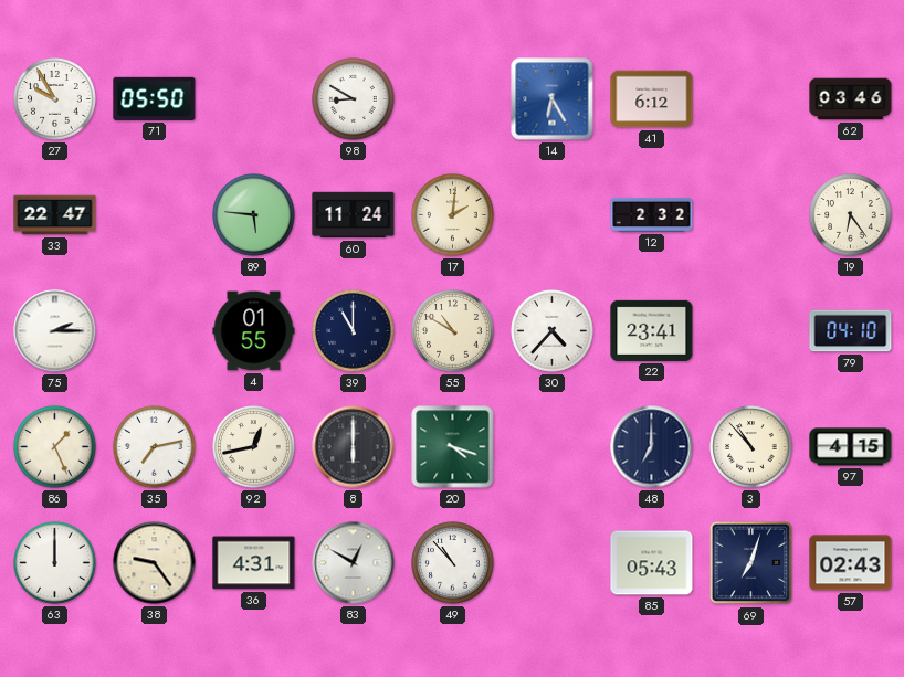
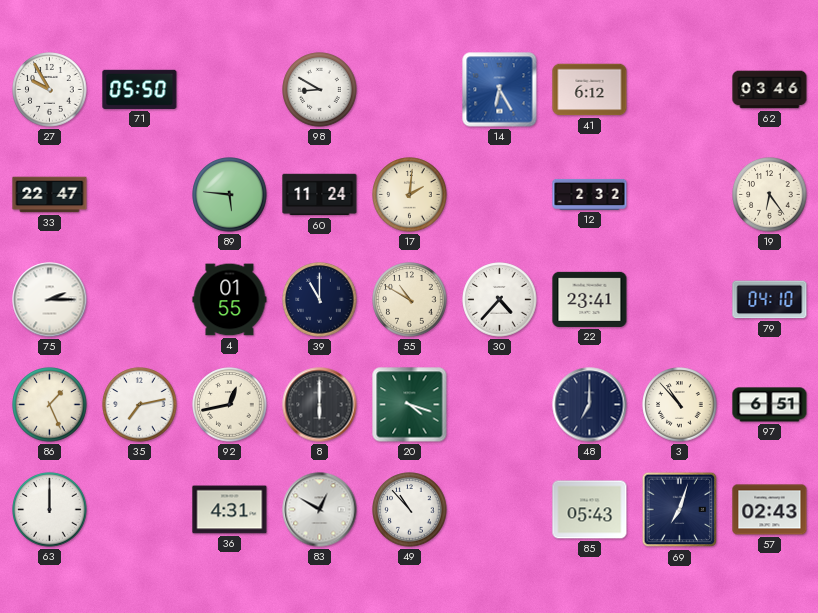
97: 4:15 -> 6:51
38: 9:24 -> none
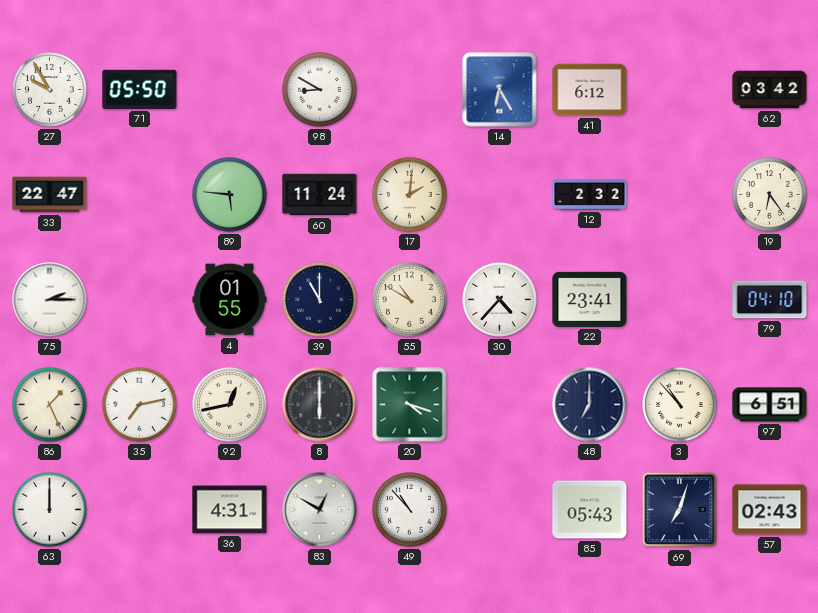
62: 03:46 -> 03:42
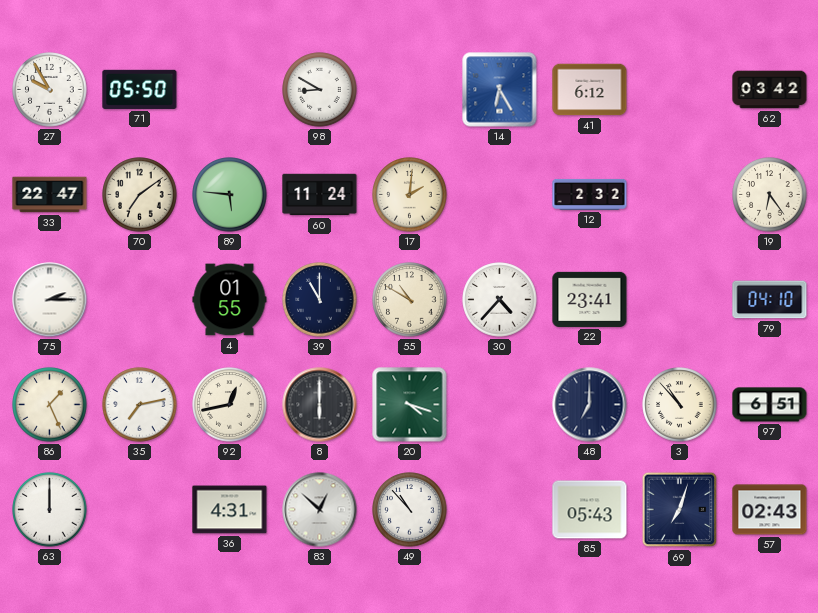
70: none -> 7:09
83: 12:50 -> 12:52
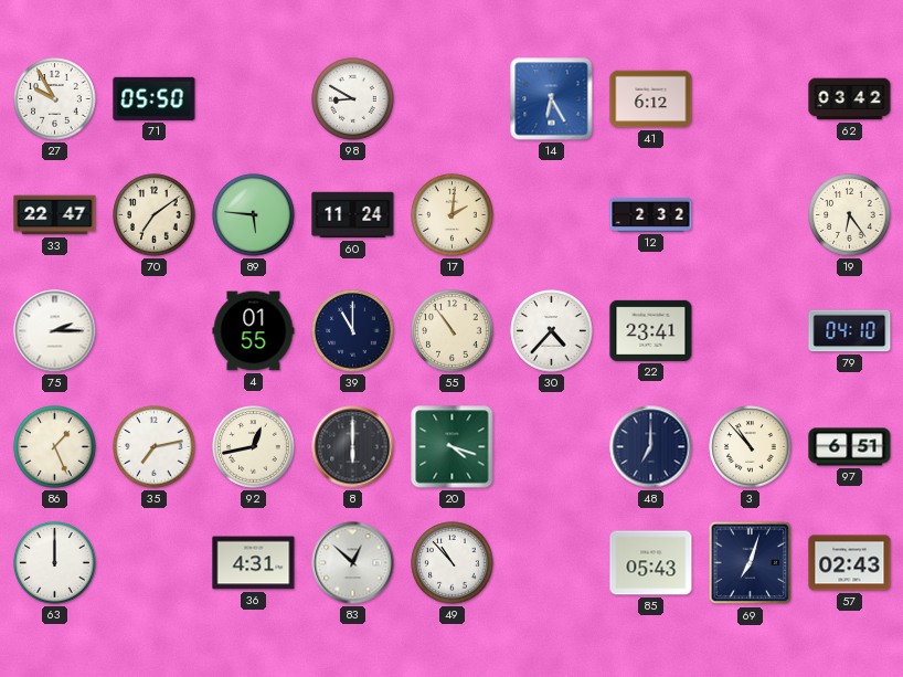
55: 10:50 -> 10:54
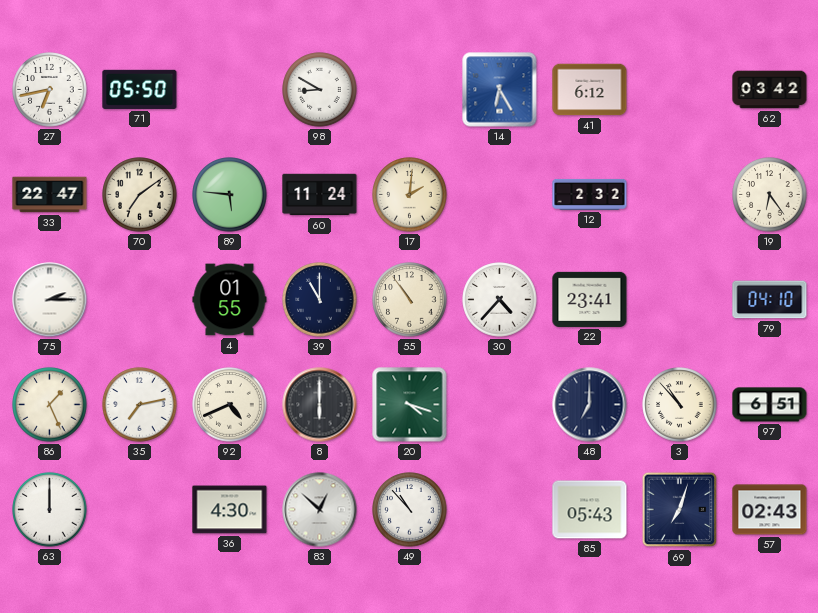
27: 9:55 -> 6:43
92: 12:43 -> 4:41
36: 4:31 -> 4:30
